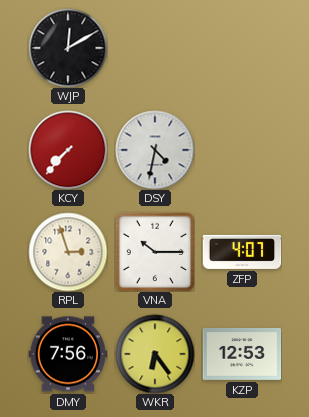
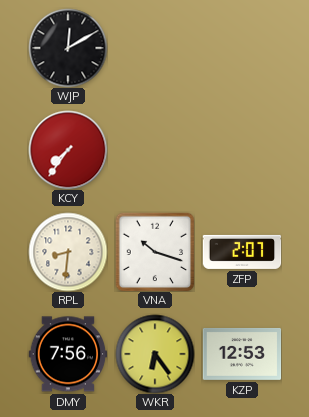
KCY: 7:37 -> 7:36
DSY: 4:32 -> none
RPL: 2:57 -> 8:31
VNA: 10:15 -> 10:18
ZFP: 4:07 -> 2:07
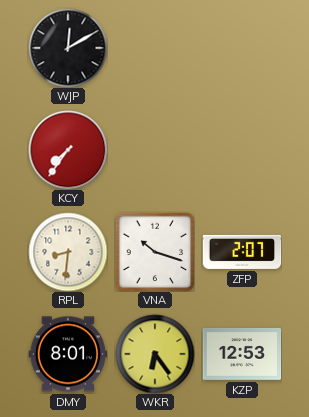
DMY: 7:56 -> 8:01
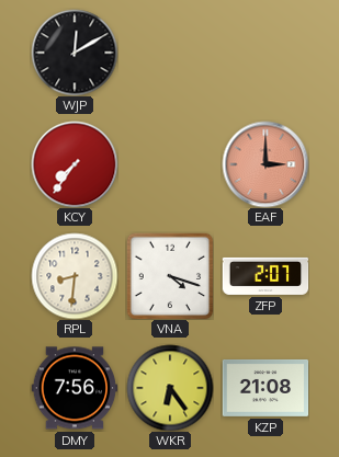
EAF: none -> 3:00
VNA: 10:18 -> 4:18
DMY: 8:01 -> 7:56
KZP: 12:53 -> 21:08
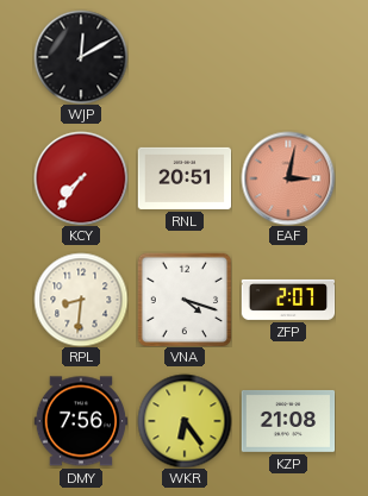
RNL: none -> 20:51
EAF: 3:00 -> 3:02
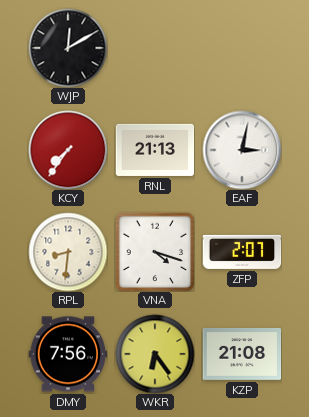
RNL: 20:51 -> 21:13
EAF dial: salmon -> white
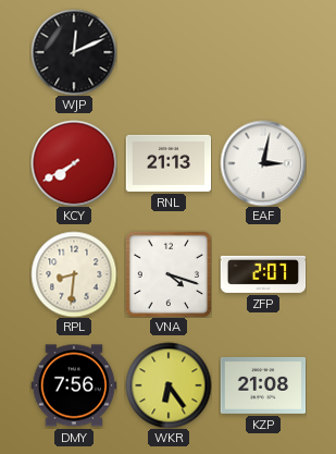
WJP: 12:10 -> 12:11
KCY: 7:36 -> 7:40
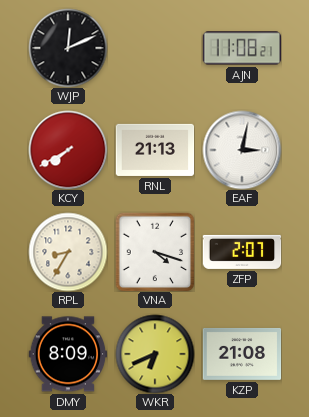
AJN: none -> 11:08
RPL: 8:31 -> 8:35
DMY: 7:56 -> 8:09
WKR: 6:24 -> 6:41
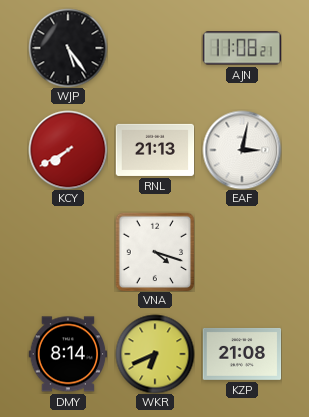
WJP: 12:11 -> 5:24
RPL: 8:35 -> none
ZFP: 2:07 -> none
DMY: 8:09 -> 8:14
